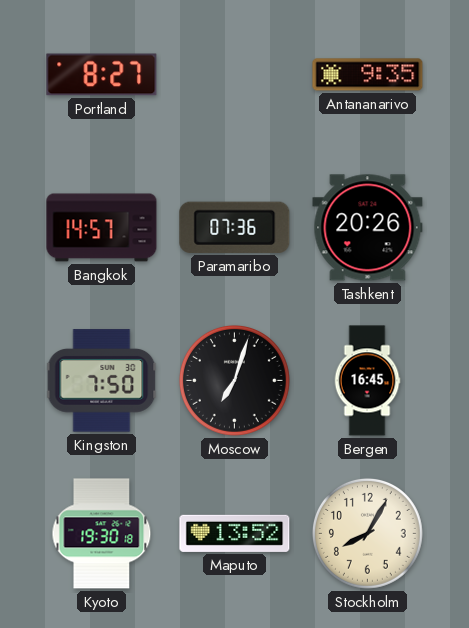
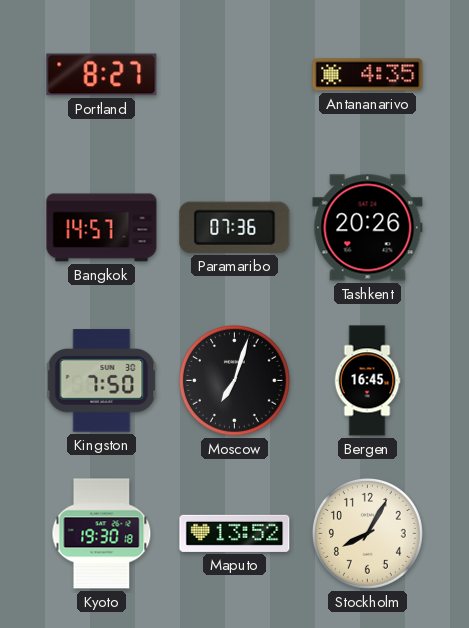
Antananarivo: 9:35 -> 4:35
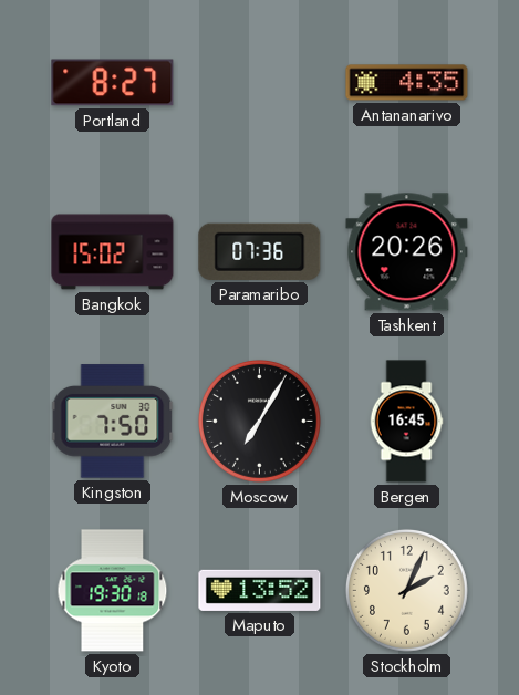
Bangkok: 14:57 -> 15:02
Moscow: 7:03 -> 7:05
Stockholm: 8:05 -> 2:04
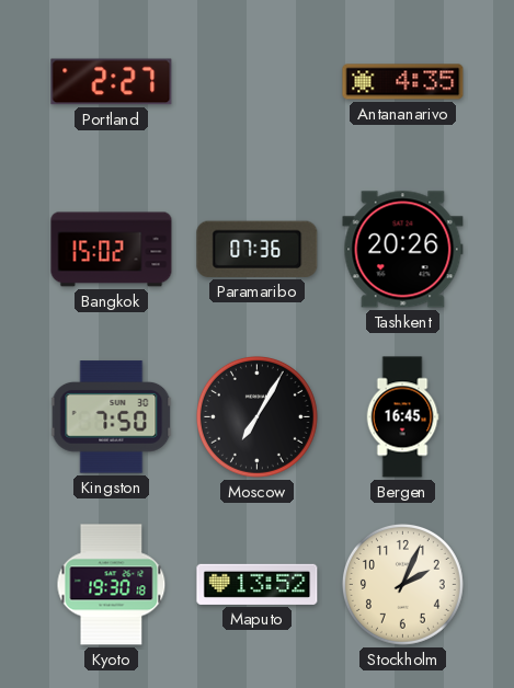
Portland: 8:27 -> 2:27
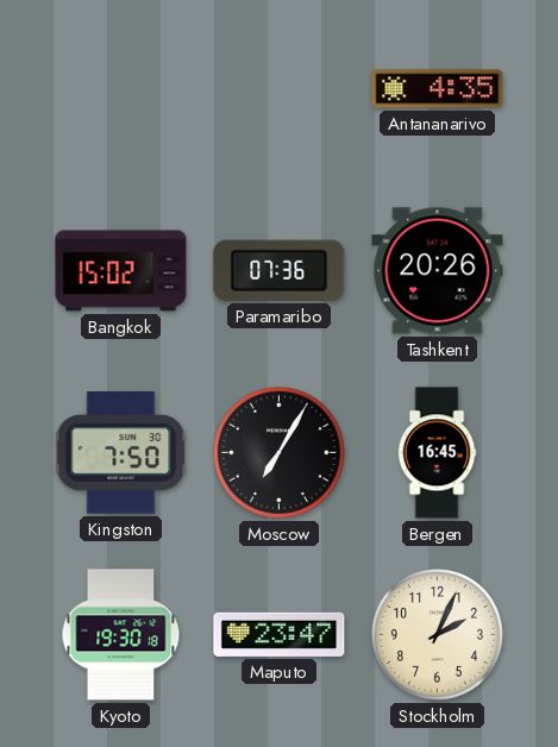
Portland: 2:27 -> none
Maputo: 13:52 -> 23:47
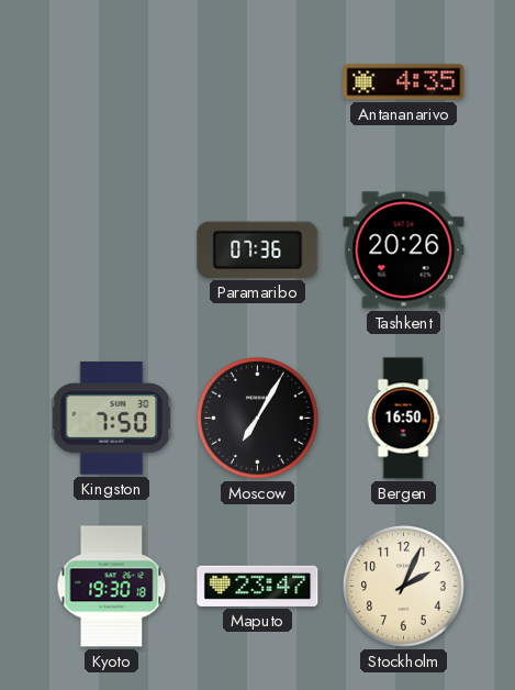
Bangkok: 15:02 -> none
Bergen: 16:45 -> 16:50
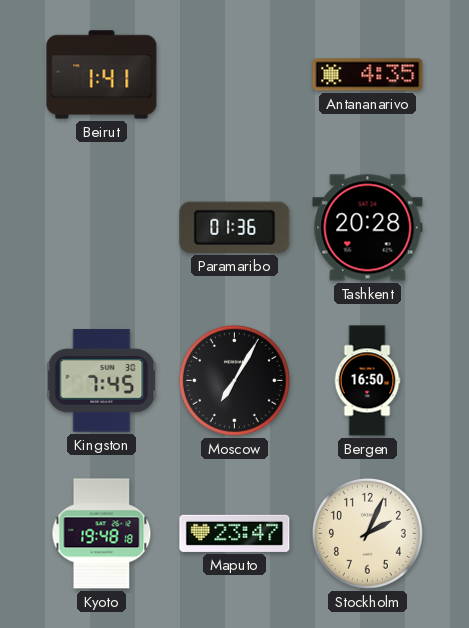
Beirut: none -> 1:41
Paramaribo: 07:36 -> 01:36
Tashkent: 20:26 -> 20:28
Kingston: 7:50 -> 7:45
Kyoto: 19:30 -> 19:48
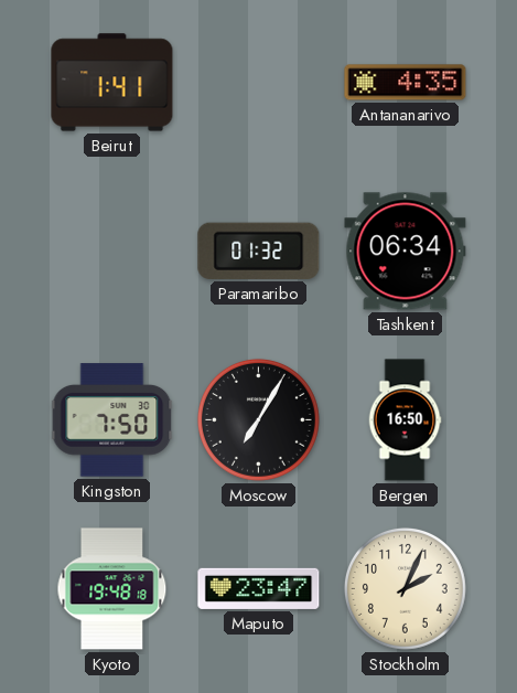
Paramaribo: 01:36 -> 01:32
Tashkent: 20:28 -> 06:34
Kingston: 7:45 -> 7:50
